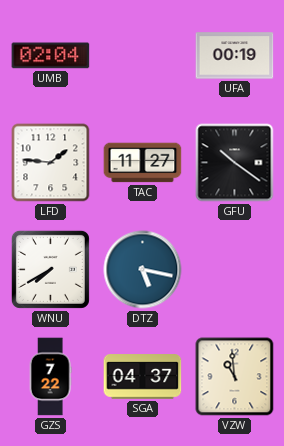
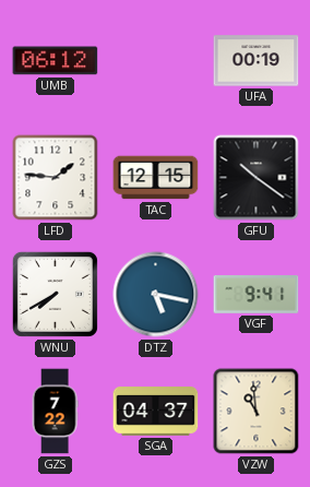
UMB: 02:04 -> 06:12
TAC: 11:27 -> 12:15
VGF: none -> 9:41
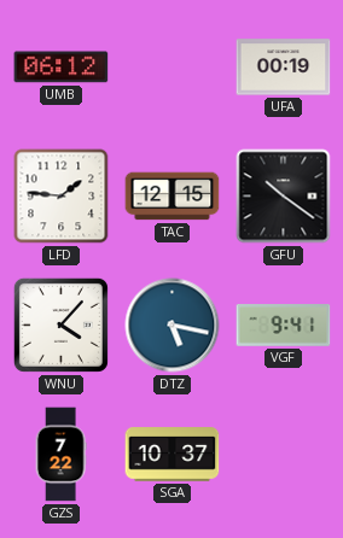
WNU: 7:40 -> 4:07
SGA: 04:37 -> 10:37
VZW: 10:59 -> none
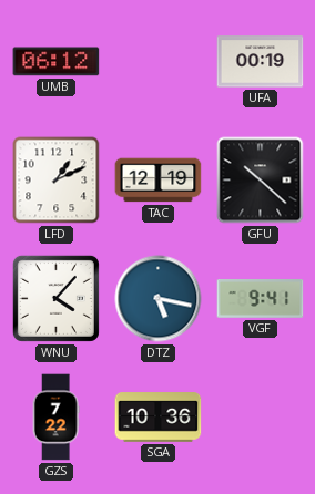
LFD: 1:46 -> 1:11
TAC: 12:15 -> 12:19
GFU: 10:21 -> 10:22
SGA: 10:37 -> 10:36
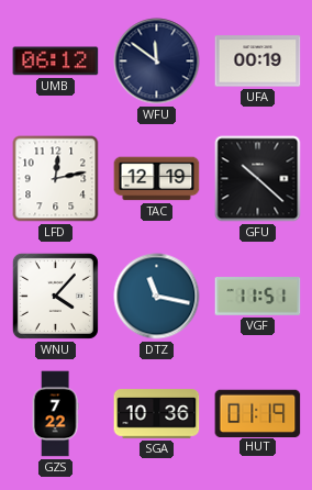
WFU: none -> 11:51
LFD: 1:11 -> 12:13
DTZ: 5:17 -> 11:17
VGF: 9:41 -> 11:51
HUT: none -> 01:19
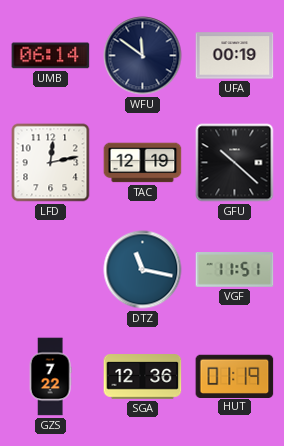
UMB: 06:12 -> 06:14
WNU: 4:07 -> none
SGA: 10:36 -> 12:36
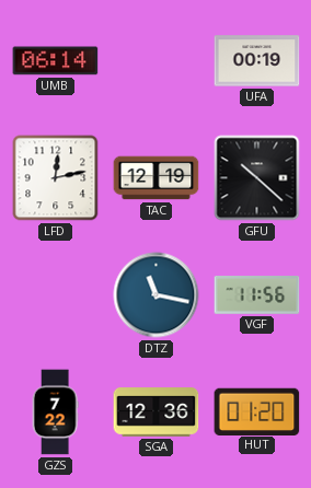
WFU: 11:51 -> none
VGF: 11:51 -> 11:56
HUT: 01:19 -> 01:20
